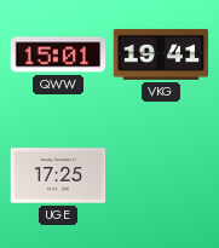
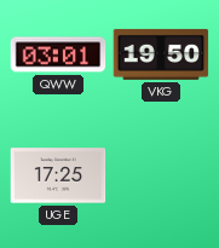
QWW: 15:01 -> 03:01
VKG: 19:41 -> 19:50
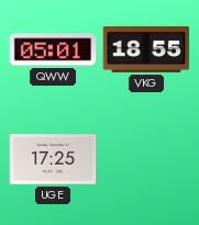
QWW: 03:01 -> 05:01
VKG: 19:50 -> 18:55
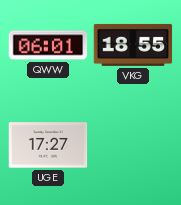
QWW: 05:01 -> 06:01
UGE: 17:25 -> 17:27
